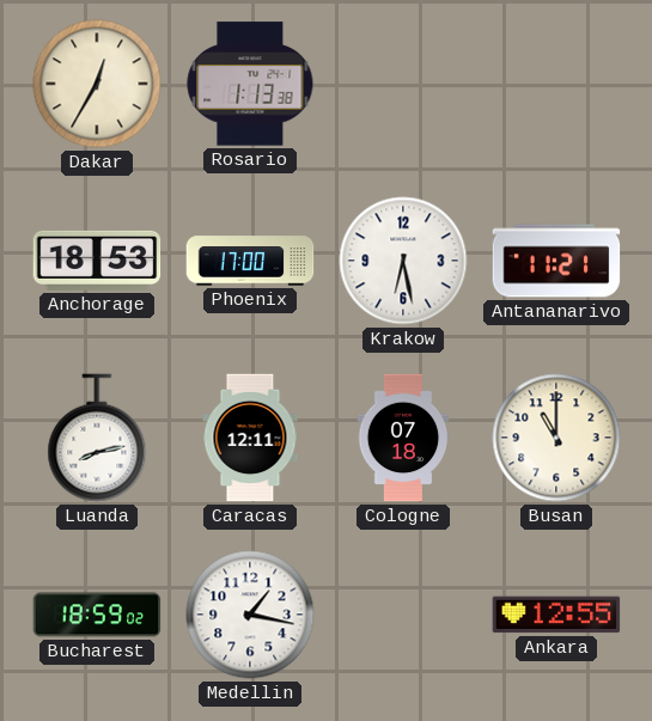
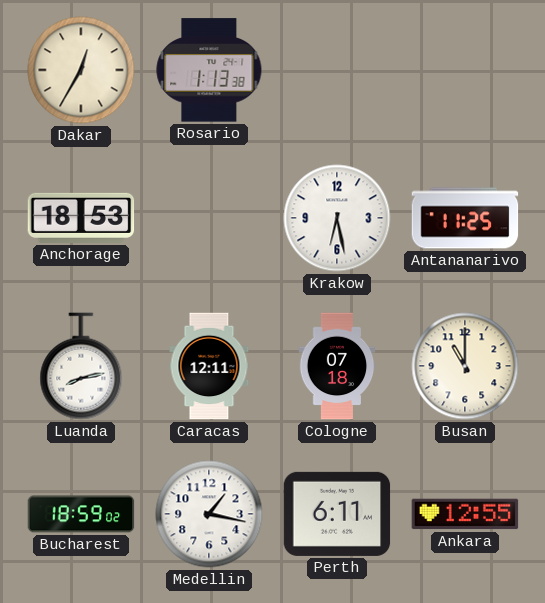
Phoenix: 17:00 -> none
Antananarivo: 11:21 -> 11:25
Perth: none -> 6:11
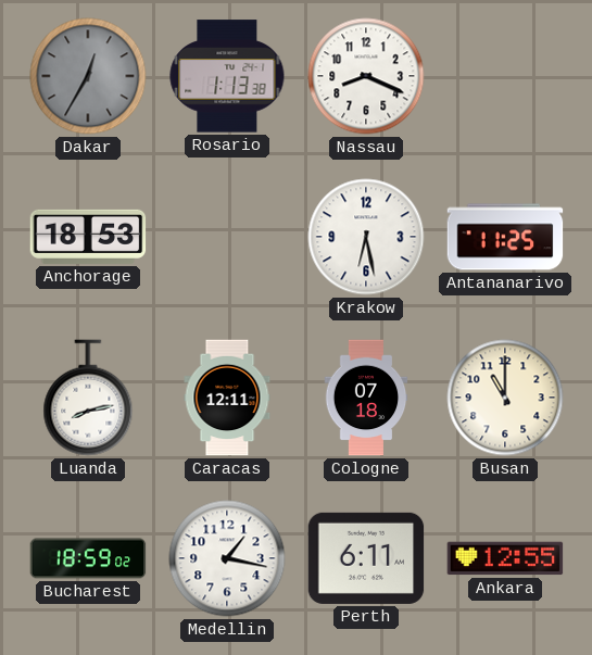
Dakar dial: cream -> grey
Nassau: none -> 8:19
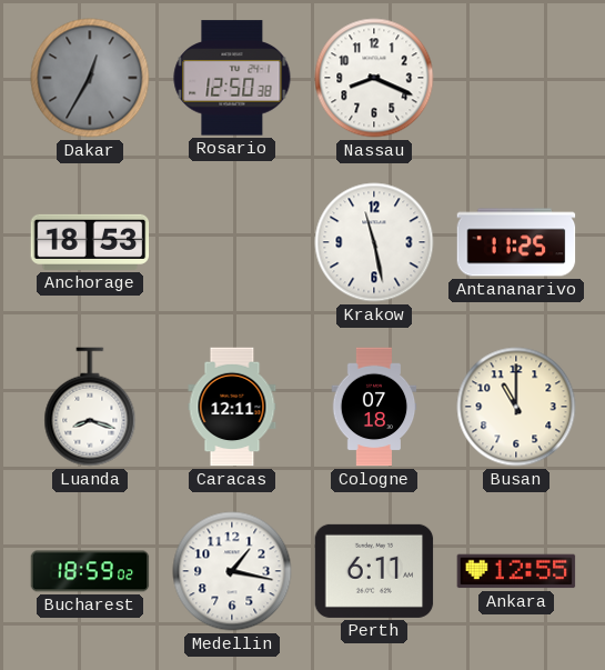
Rosario: 1:13 -> 12:50
Krakow: 6:28 -> 11:28
Luanda: 8:13 -> 8:18
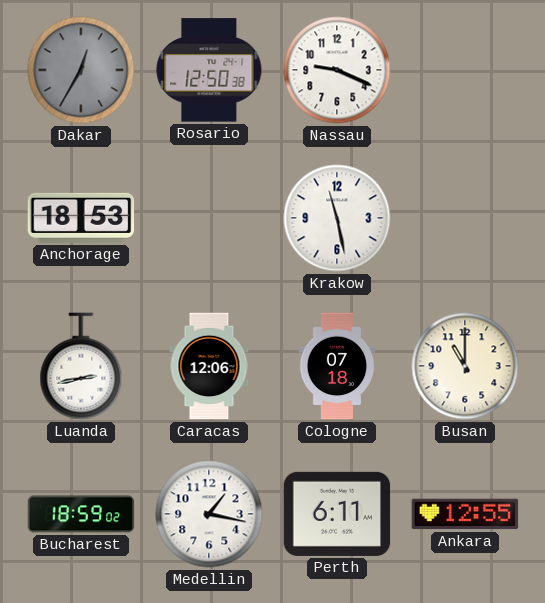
Nassau: 8:19 -> 9:19
Antananarivo: 11:25 -> none
Luanda: 8:18 -> 2:43
Caracas: 12:11 -> 12:06
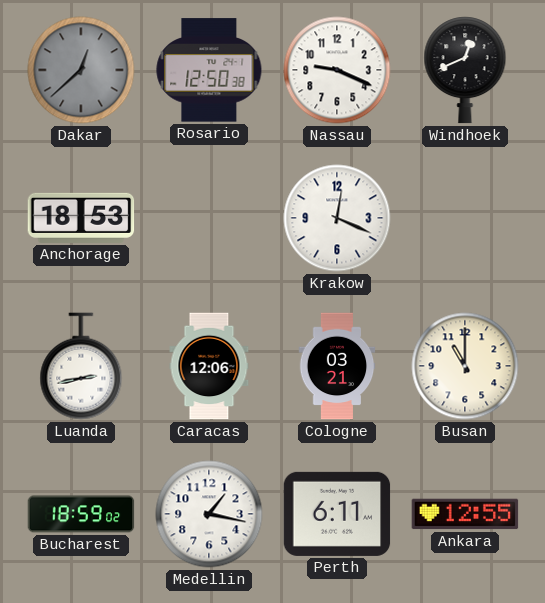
Dakar: 12:35 -> 12:38
Windhoek: none -> 12:41
Krakow: 11:28 -> 12:19
Cologne: 07:18 -> 03:21
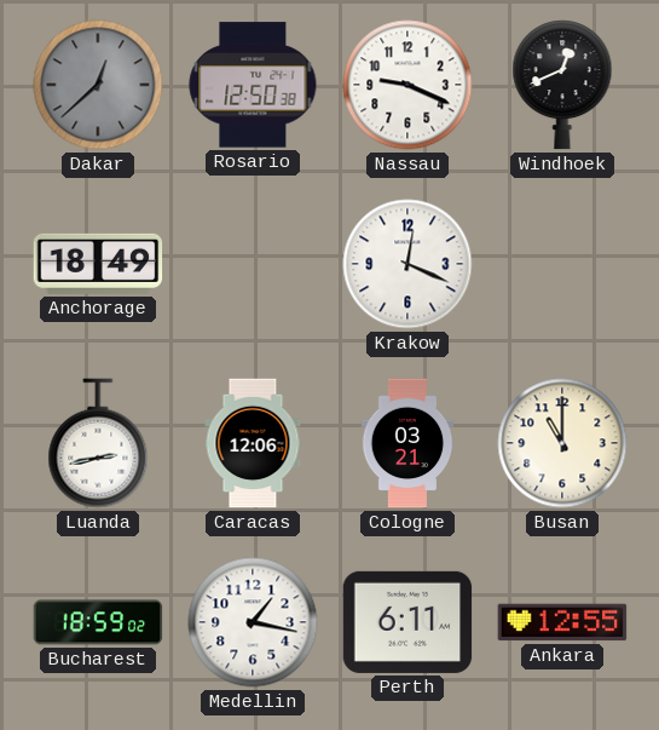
Anchorage: 18:53 -> 18:49
